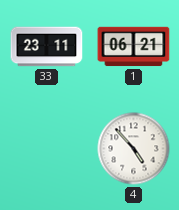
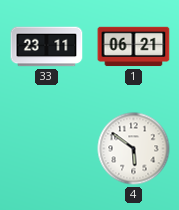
4: 4:53 -> 5:51
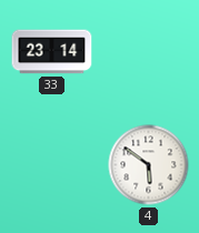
33: 23:11 -> 23:14
1: 06:21 -> none
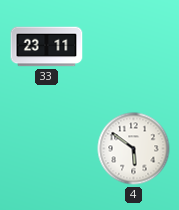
33: 23:14 -> 23:11
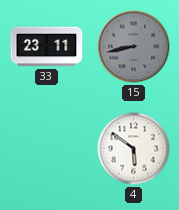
15: none -> 8:43
